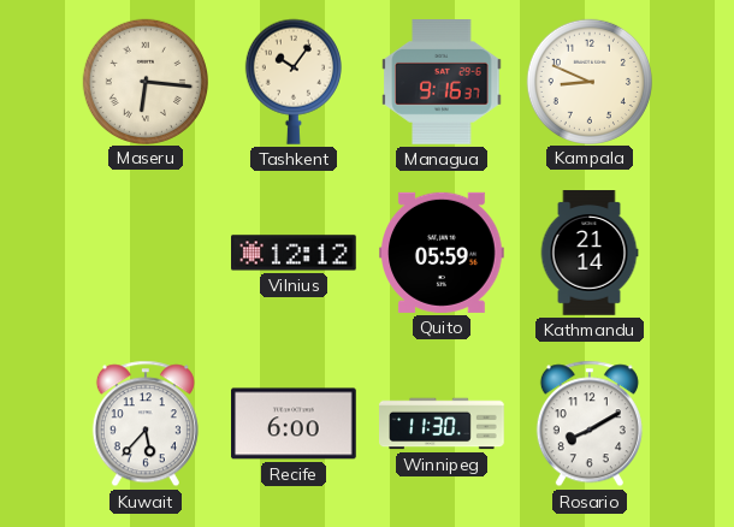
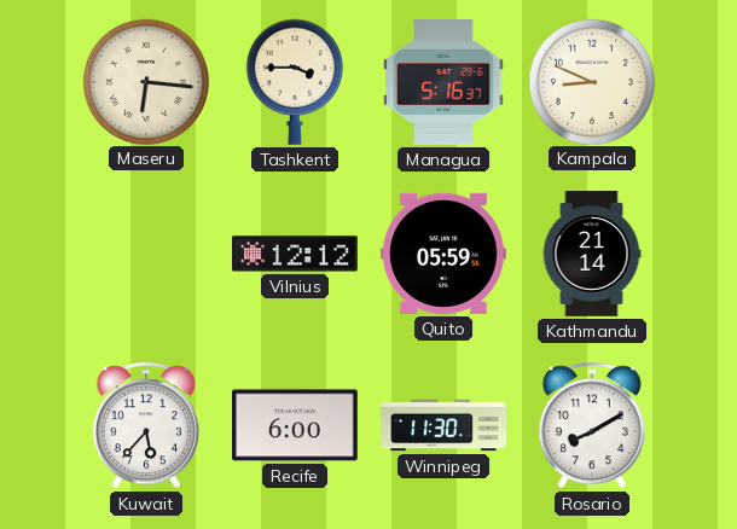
Tashkent: 10:06 -> 3:45
Managua: 9:16 -> 5:16
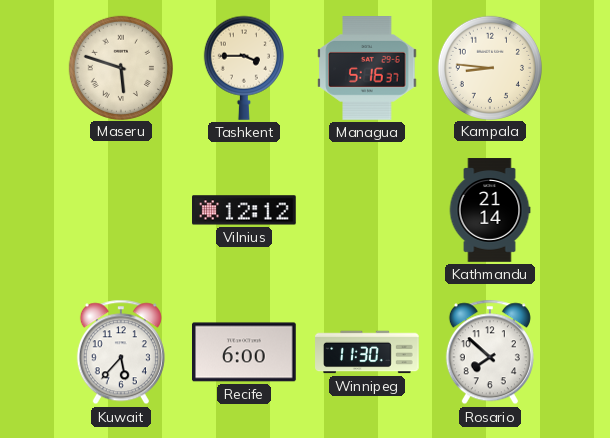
Maseru: 6:16 -> 5:48
Kampala: 8:49 -> 8:46
Quito: 05:59 -> none
Rosario: 8:10 -> 7:52
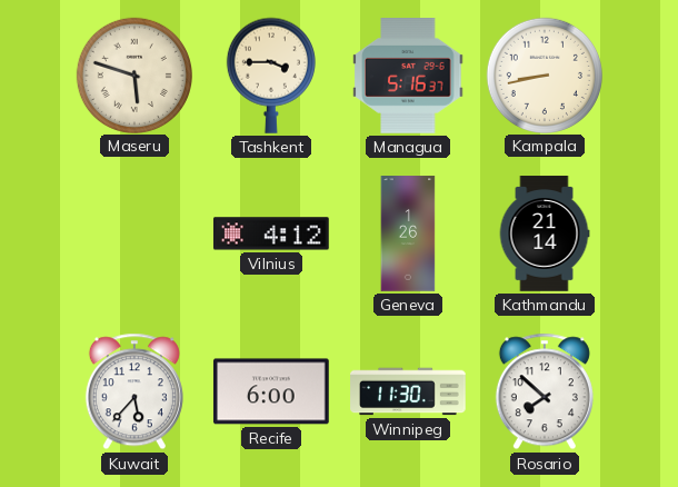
Kampala: 8:46 -> 8:43
Vilnius: 12:12 -> 4:12
Geneva: none -> 1:26
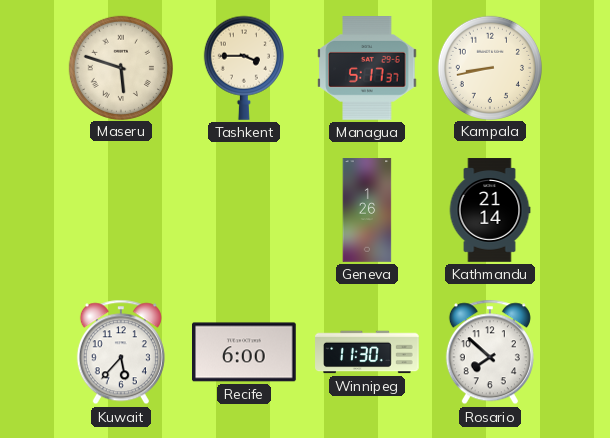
Managua: 5:16 -> 5:17
Vilnius: 4:12 -> none
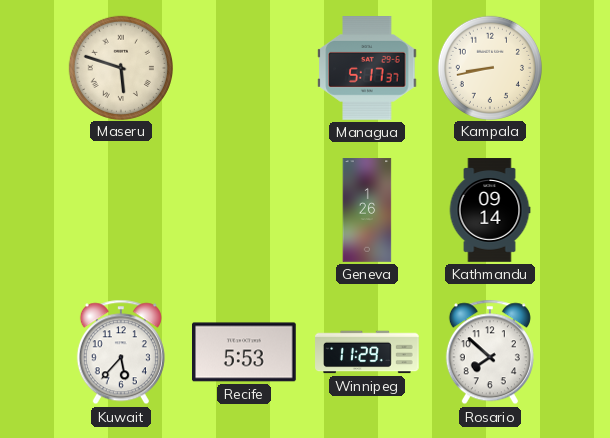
Tashkent: 3:45 -> none
Kathmandu: 21:14 -> 09:14
Recife: 6:00 -> 5:53
Winnipeg: 11:30 -> 11:29
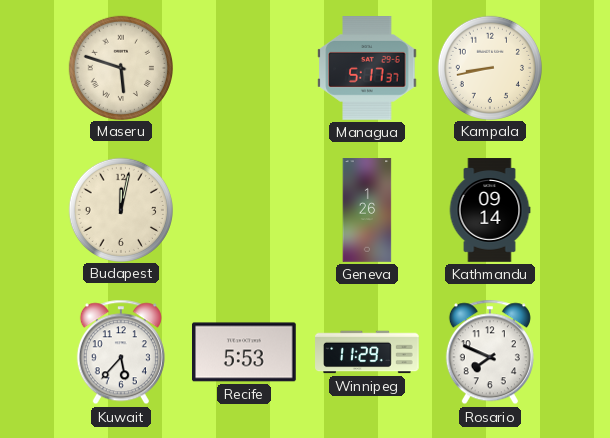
Budapest: none -> 12:02
Rosario: 7:52 -> 7:49
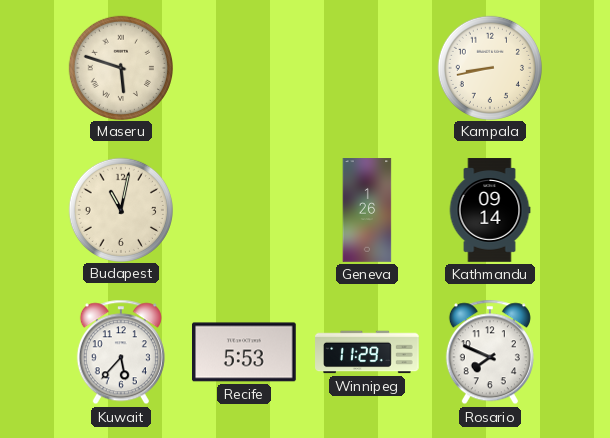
Managua: 5:17 -> none
Budapest: 12:02 -> 11:02
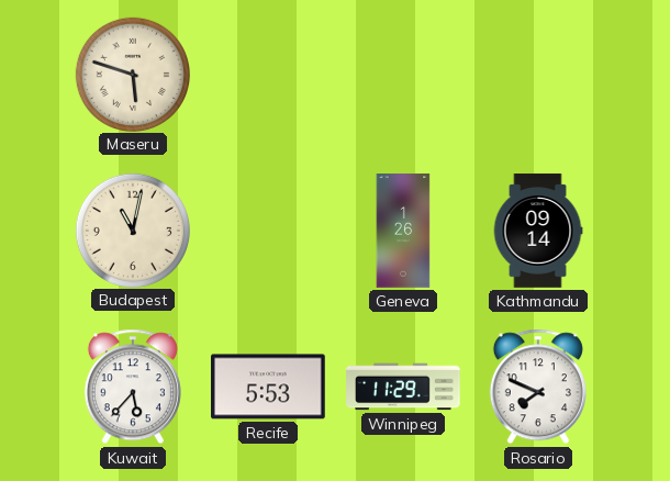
Kampala: 8:43 -> none
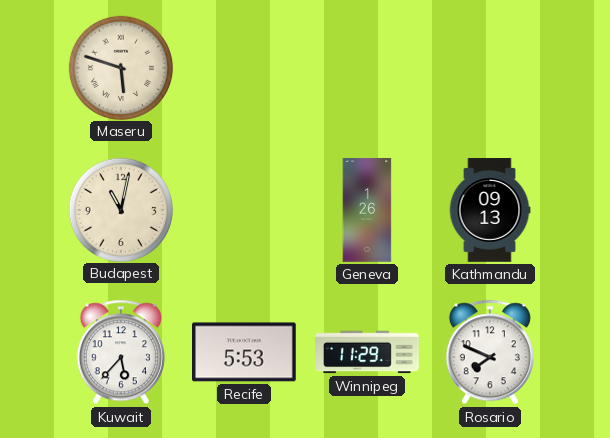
Kathmandu: 09:14 -> 09:13
